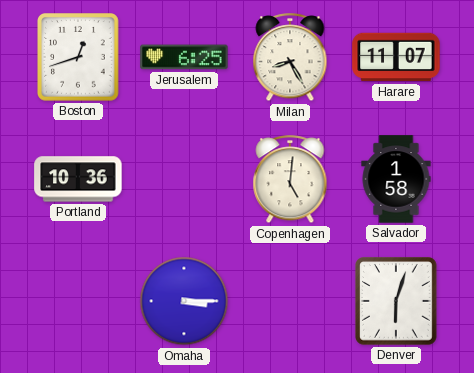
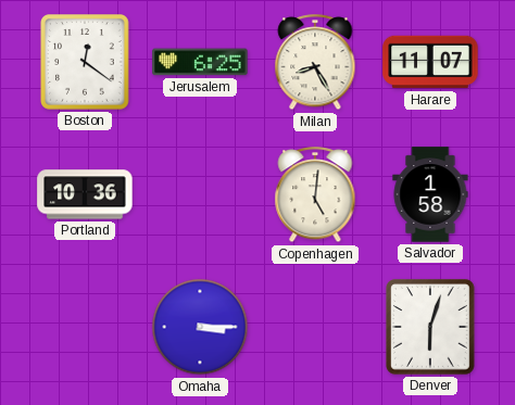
Boston: 12:42 -> 12:21
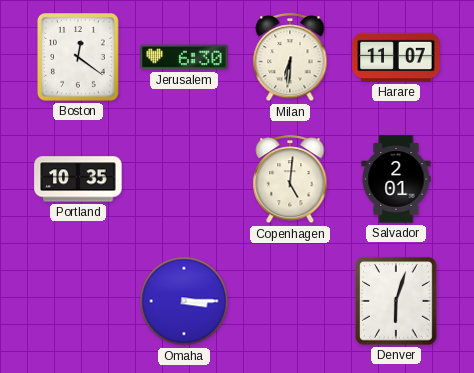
Jerusalem: 6:25 -> 6:30
Milan: 8:25 -> 6:31
Portland: 10:36 -> 10:35
Salvador: 1:58 -> 2:01
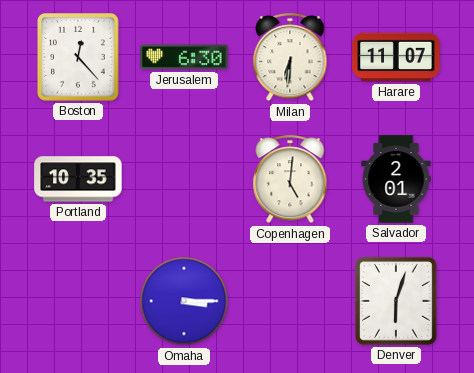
Boston: 12:21 -> 12:23
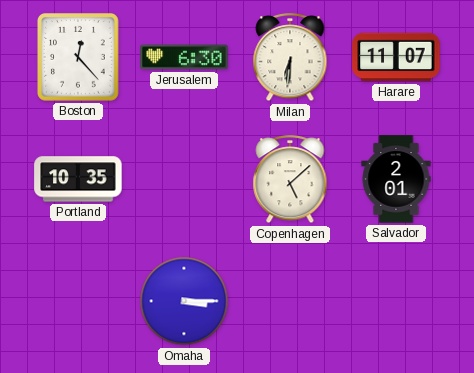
Copenhagen: 5:01 -> 5:08
Denver: 6:03 -> none
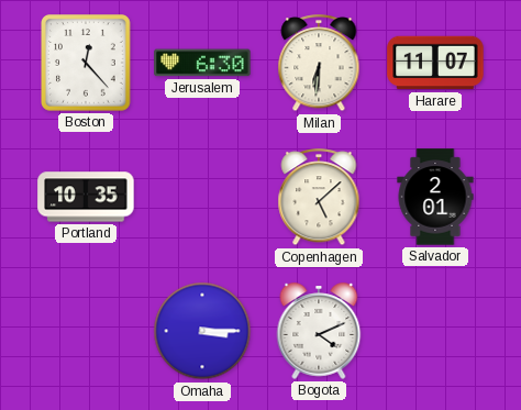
Bogota: none -> 4:11
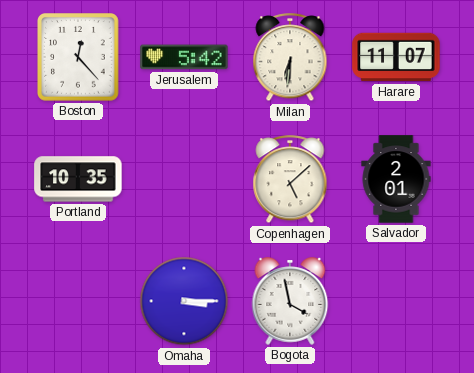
Jerusalem: 6:30 -> 5:42
Bogota: 4:11 -> 3:58
